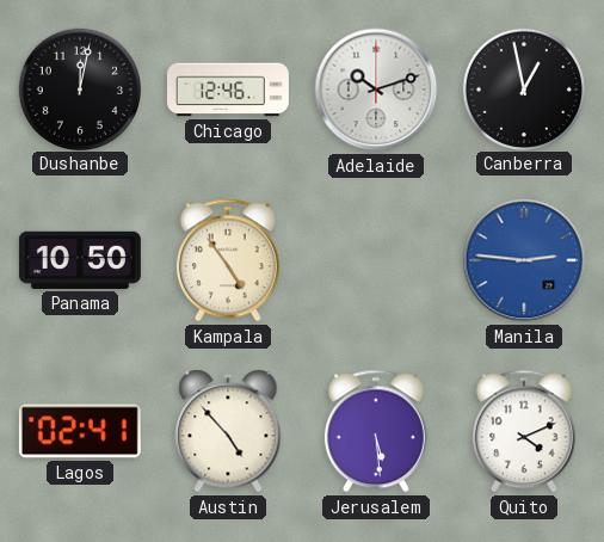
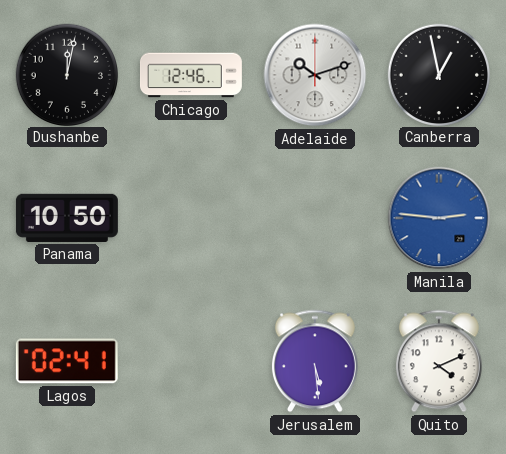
Kampala: 4:54 -> none
Austin: 4:53 -> none
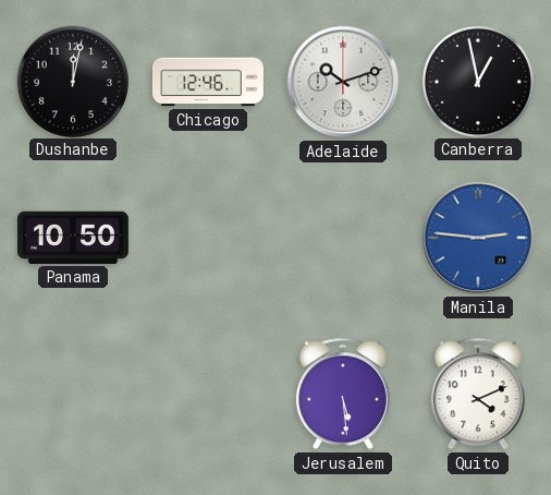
Lagos: 02:41 -> none
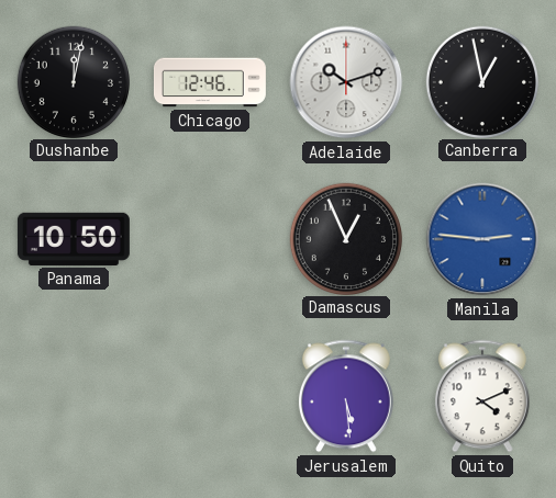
Damascus: none -> 12:56
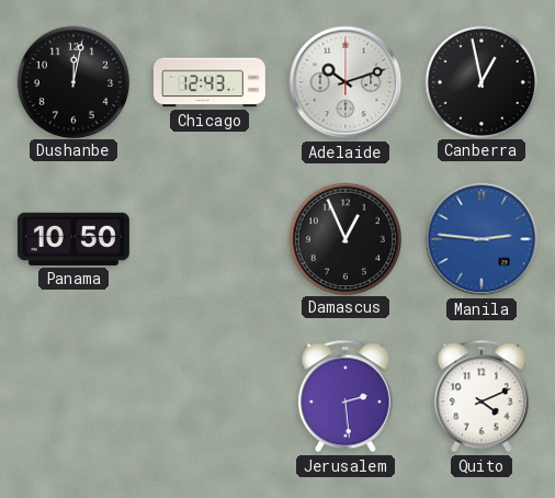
Chicago: 12:46 -> 12:43
Jerusalem: 5:29 -> 2:29
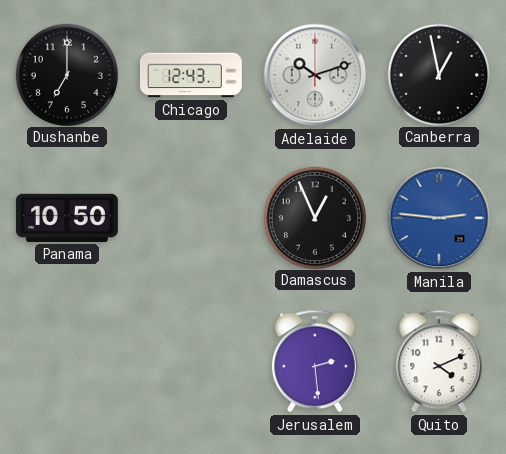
Dushanbe: 12:02 -> 7:00
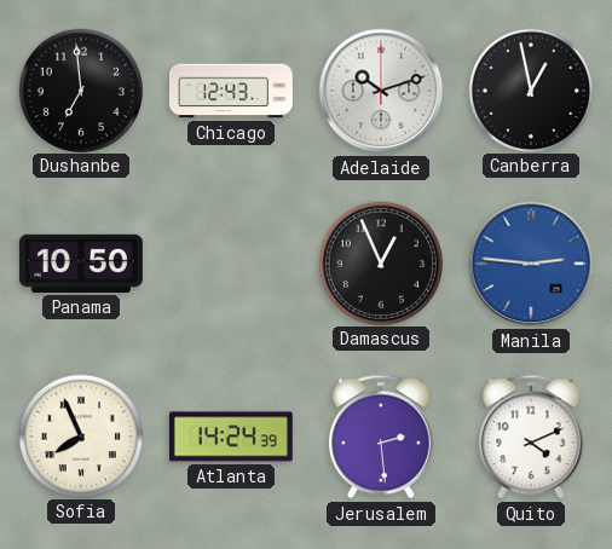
Dushanbe: 7:00 -> 6:59
Sofia: none -> 7:56
Atlanta: none -> 14:24
